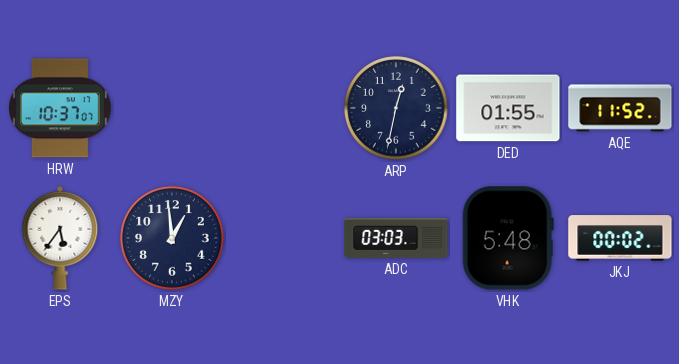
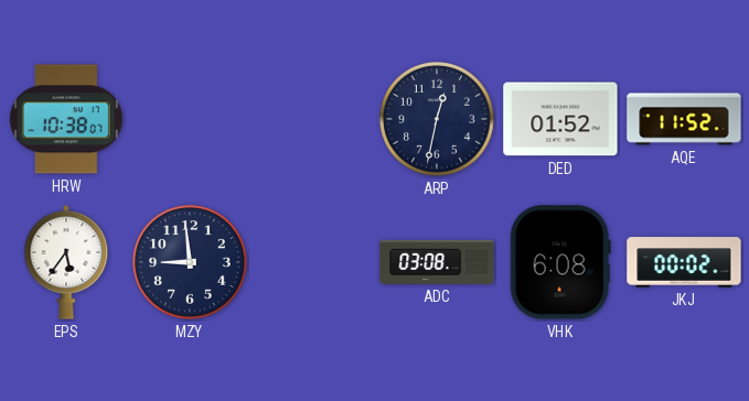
HRW: 10:37 -> 10:38
DED: 01:55 -> 01:52
MZY: 12:59 -> 8:59
ADC: 03:03 -> 03:08
VHK: 5:48 -> 6:08
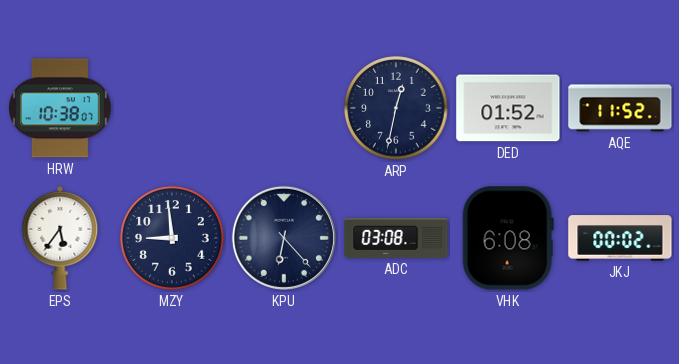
KPU: none -> 6:23
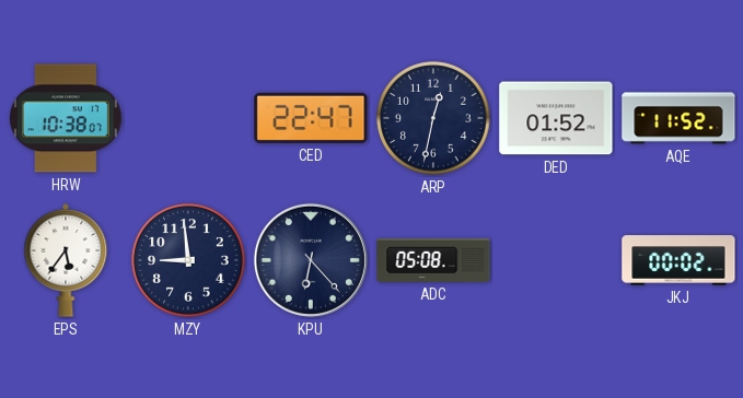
CED: none -> 22:47
ADC: 03:08 -> 05:08
VHK: 6:08 -> none
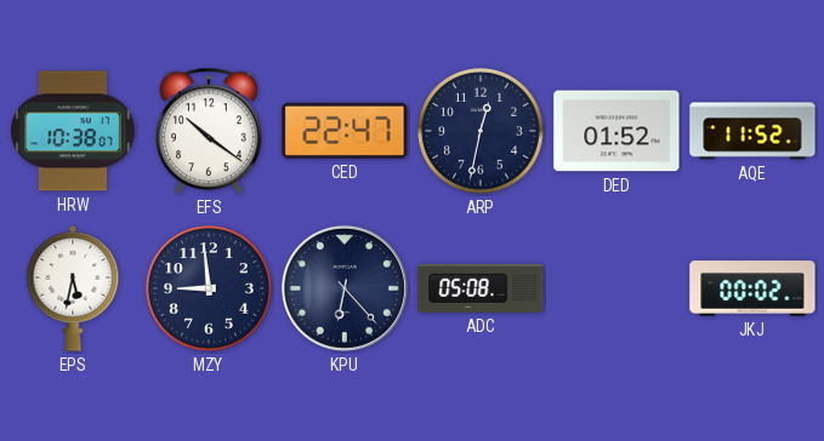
EFS: none -> 10:21
EPS: 5:36 -> 5:32
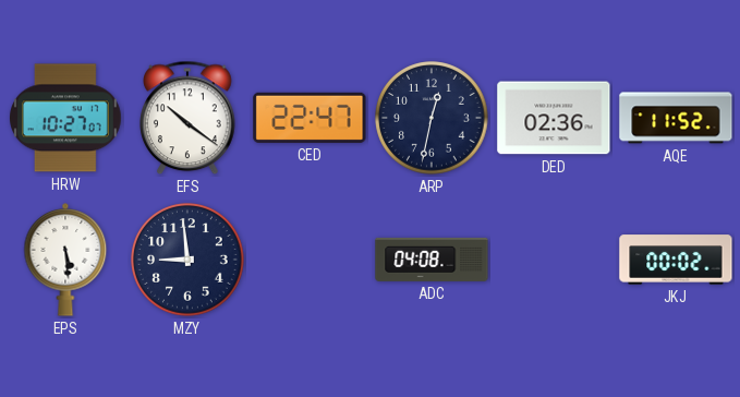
HRW: 10:38 -> 10:27
DED: 01:52 -> 02:36
EPS: 5:32 -> 5:29
KPU: 6:23 -> none
ADC: 05:08 -> 04:08
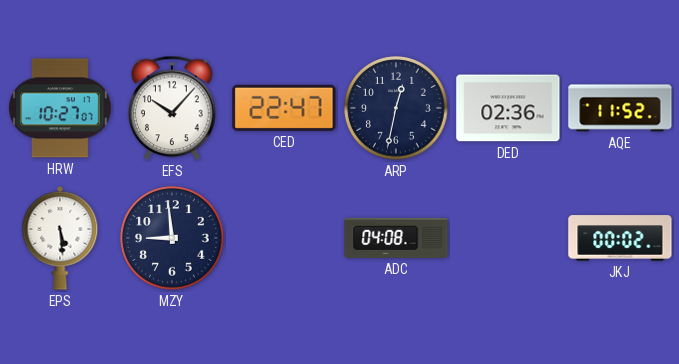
EFS: 10:21 -> 10:07
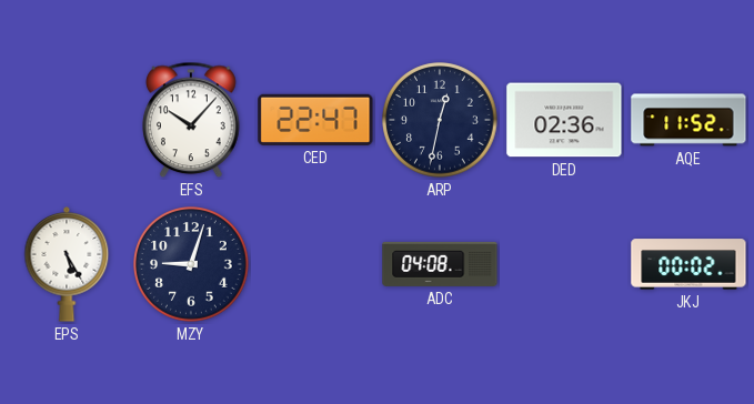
HRW: 10:27 -> none
EPS: 5:29 -> 5:25
MZY: 8:59 -> 9:03
